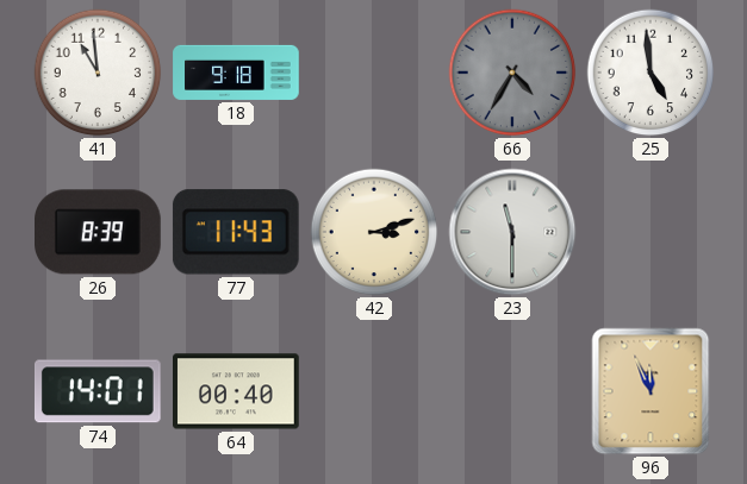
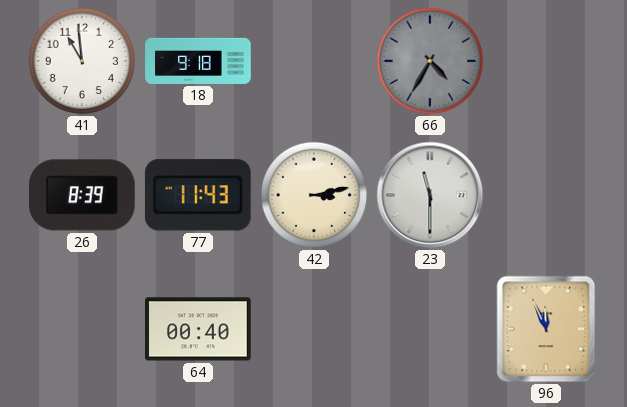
25: 4:59 -> none
42: 3:12 -> 3:13
74: 14:01 -> none
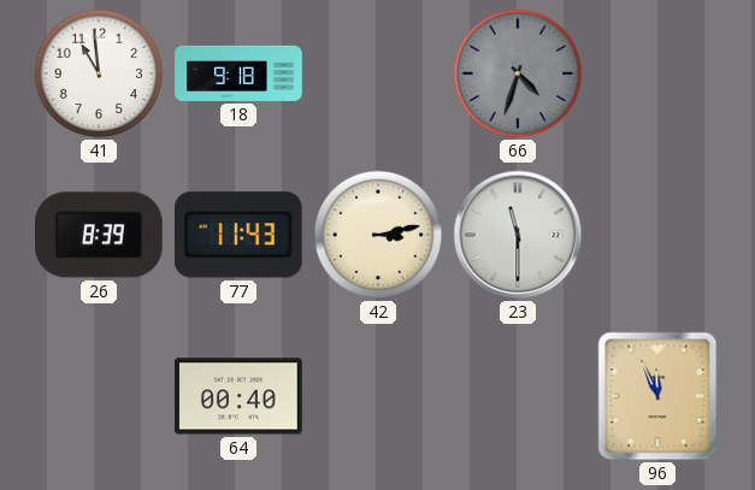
66: 4:35 -> 4:33
